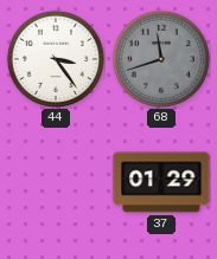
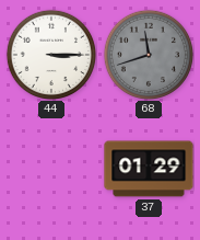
44: 3:24 -> 3:15
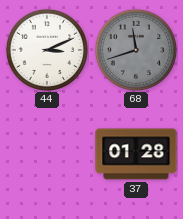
44: 3:15 -> 3:11
37: 01:29 -> 01:28
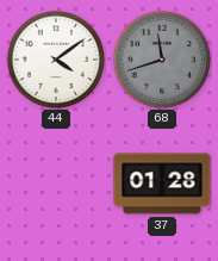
44: 3:11 -> 4:09
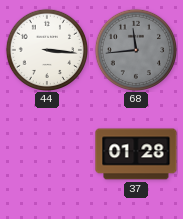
44: 4:09 -> 3:16
68: 11:42 -> 11:44
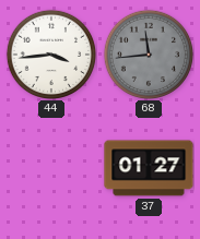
44: 3:16 -> 3:44
37: 01:28 -> 01:27
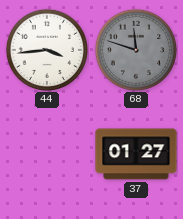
68: 11:44 -> 11:48
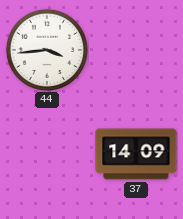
68: 11:48 -> none
37: 01:27 -> 14:09
